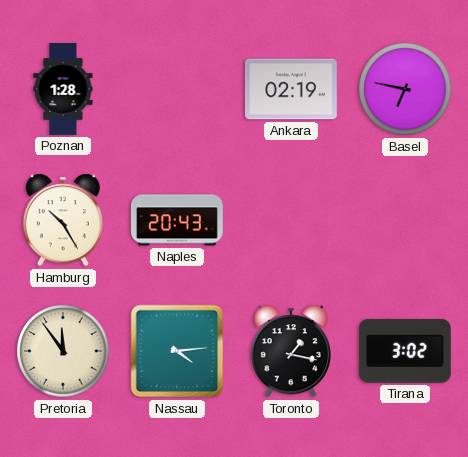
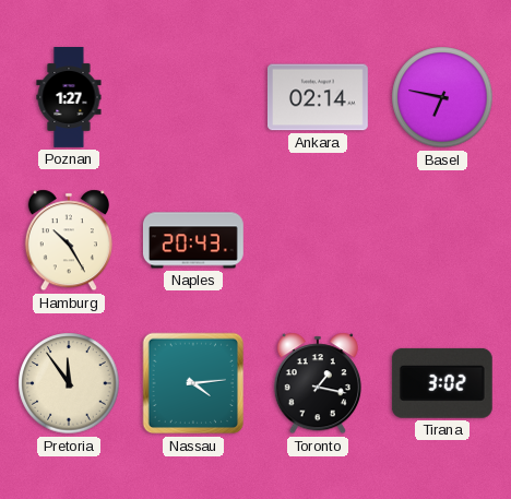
Poznan: 1:28 -> 1:27
Ankara: 02:19 -> 02:14
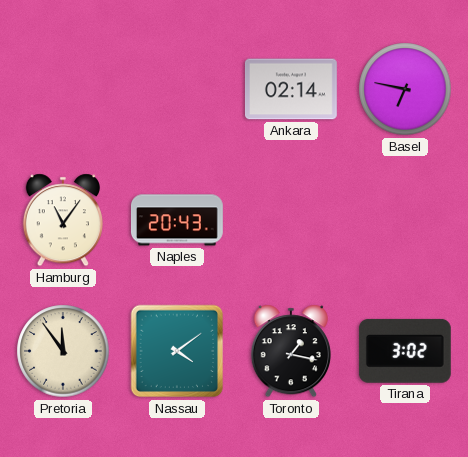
Poznan: 1:27 -> none
Hamburg: 10:25 -> 11:06
Nassau: 4:14 -> 4:09
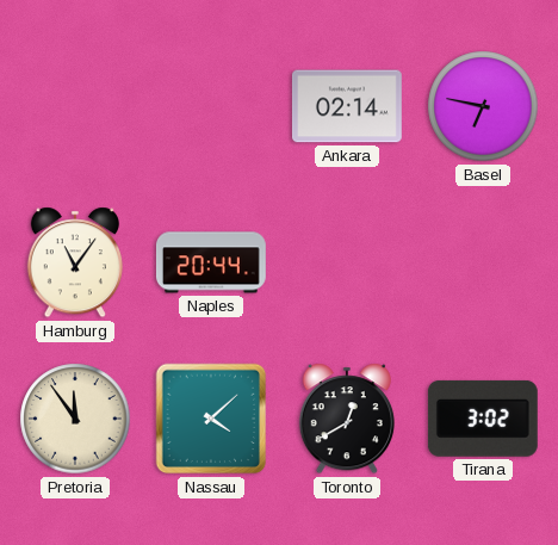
Naples: 20:43 -> 20:44
Nassau: 4:09 -> 4:08
Toronto: 1:17 -> 12:40
